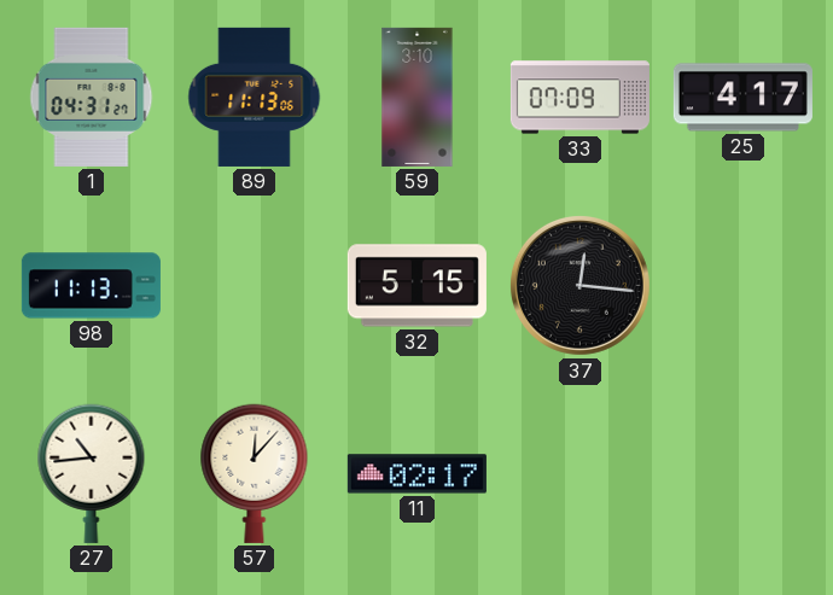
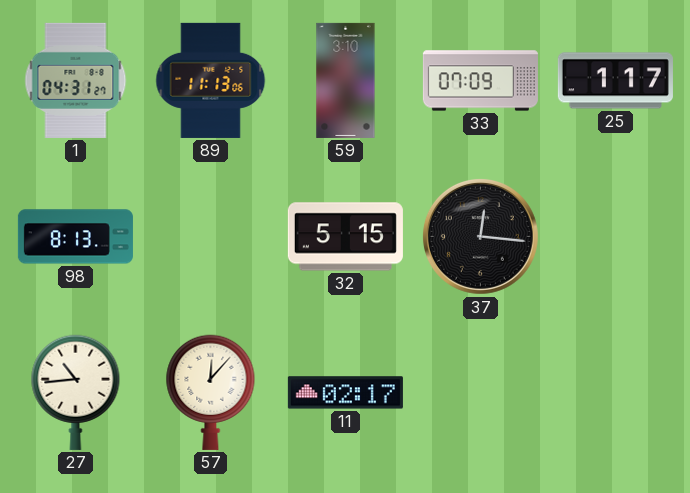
25: 4:17 -> 1:17
98: 11:13 -> 8:13
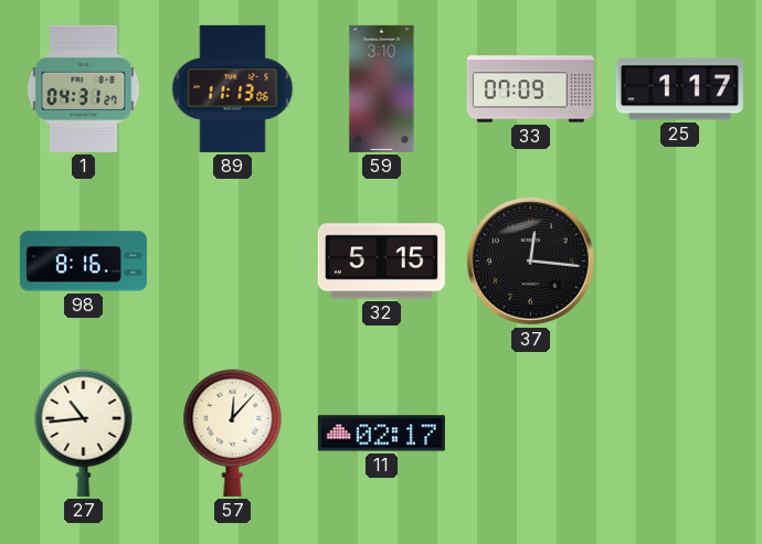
98: 8:13 -> 8:16
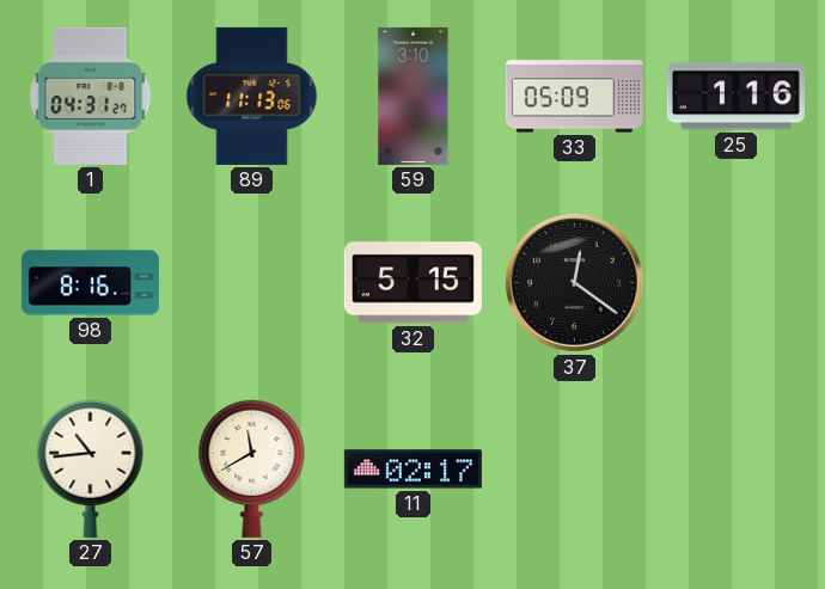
33: 07:09 -> 05:09
25: 1:17 -> 1:16
37: 12:16 -> 12:21
57: 12:07 -> 11:40
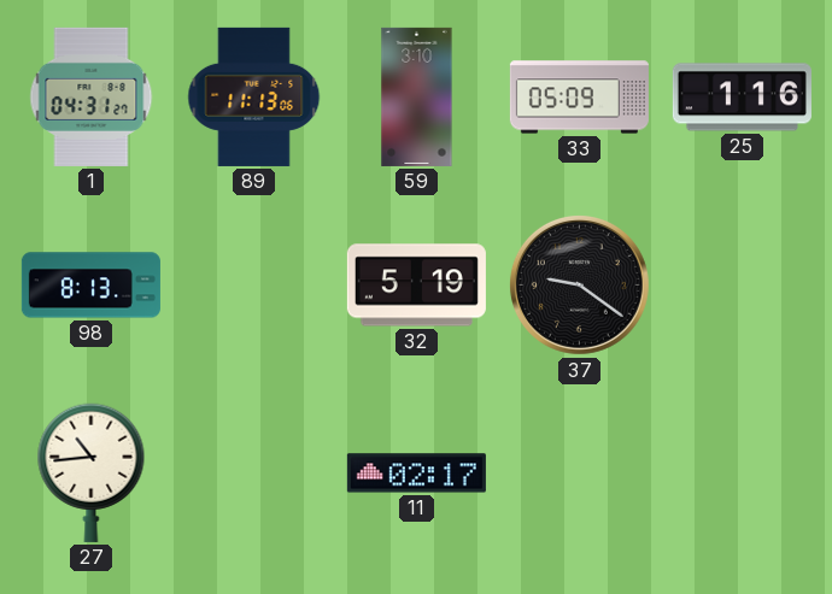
98: 8:16 -> 8:13
32: 5:15 -> 5:19
37: 12:21 -> 9:21
57: 11:40 -> none
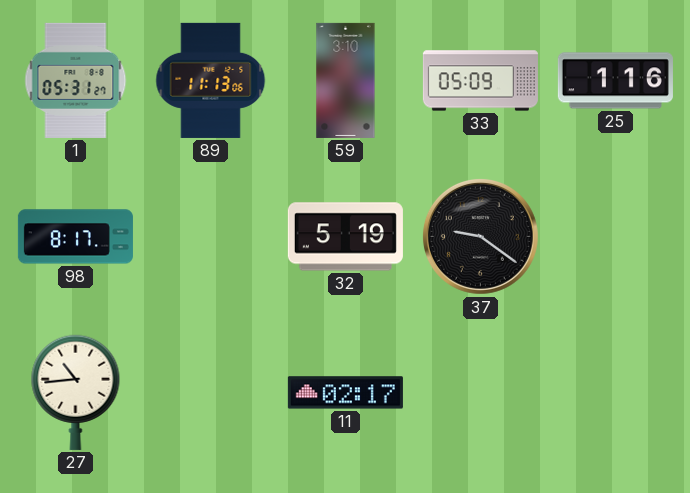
1: 04:31 -> 05:31
98: 8:13 -> 8:17
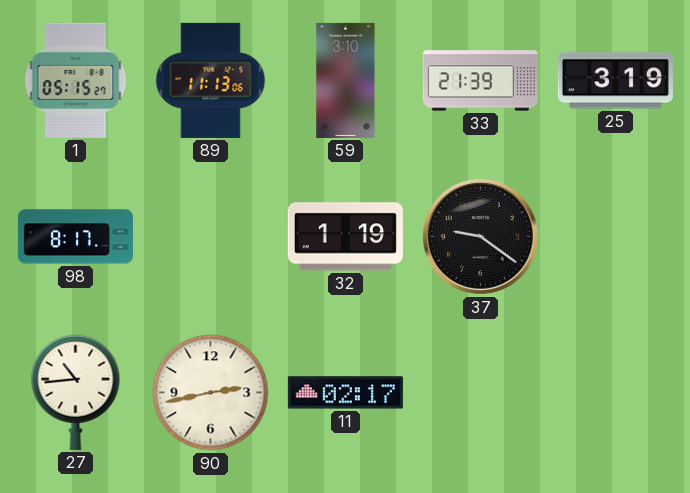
1: 05:31 -> 05:15
33: 05:09 -> 21:39
25: 1:16 -> 3:19
32: 5:19 -> 1:19
90: none -> 2:43
